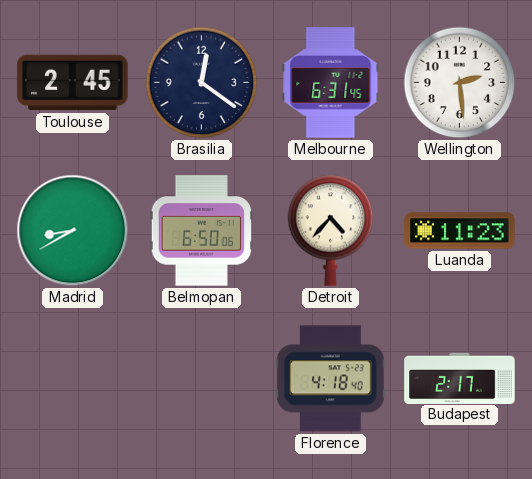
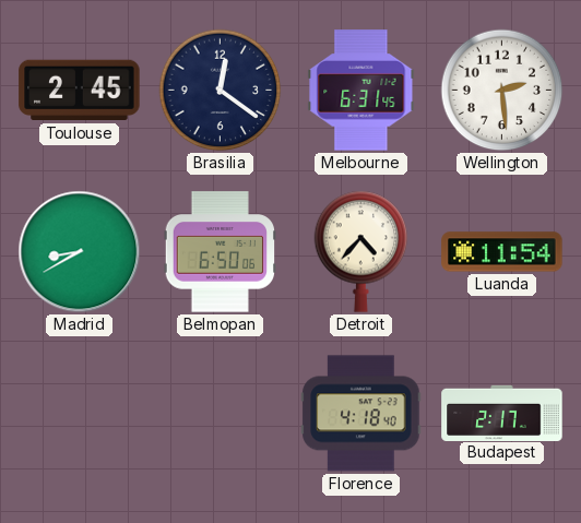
Luanda: 11:23 -> 11:54
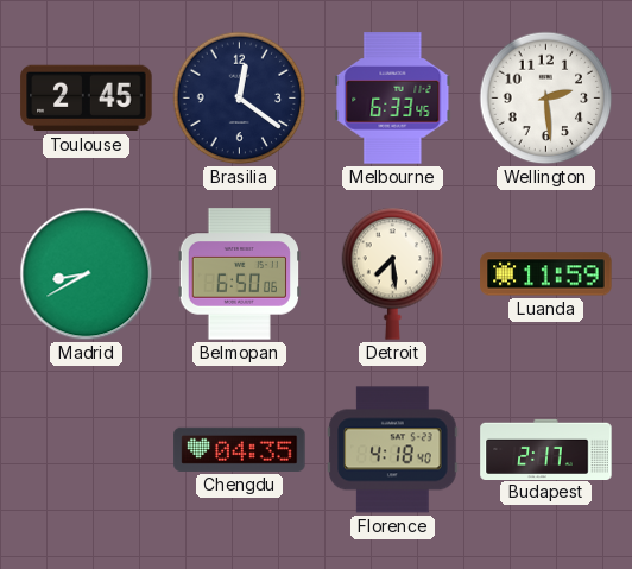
Melbourne: 6:31 -> 6:33
Detroit: 4:37 -> 7:29
Luanda: 11:54 -> 11:59
Chengdu: none -> 04:35
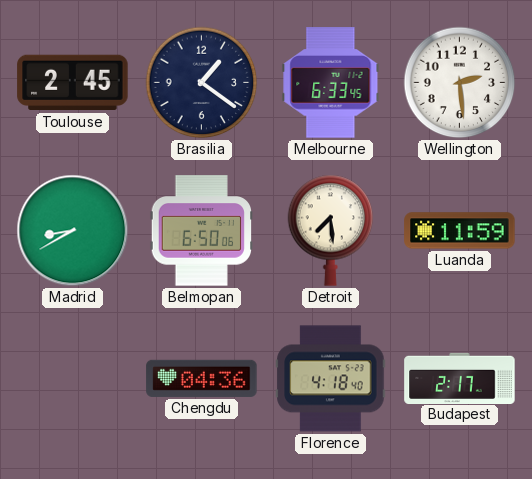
Brasilia: 12:21 -> 1:21
Chengdu: 04:35 -> 04:36
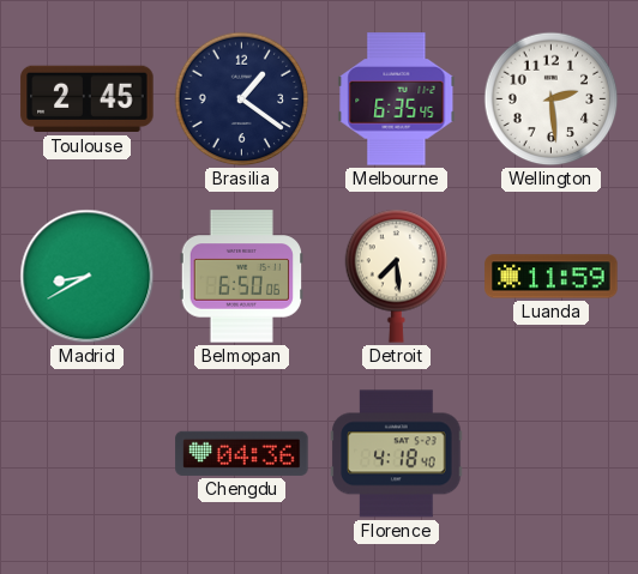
Melbourne: 6:33 -> 6:35
Budapest: 2:17 -> none
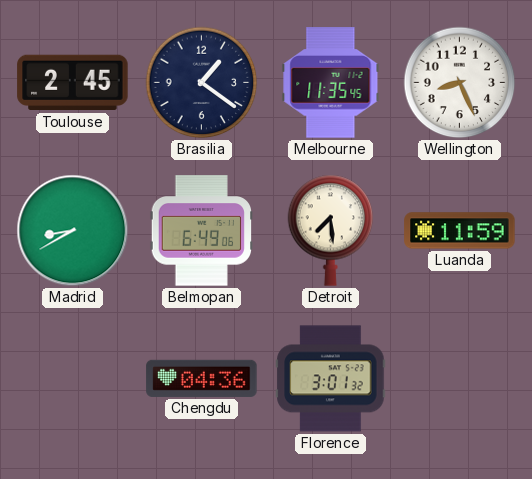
Melbourne: 6:35 -> 11:35
Wellington: 2:29 -> 8:26
Belmopan: 6:50 -> 6:49
Florence: 4:18 -> 3:01
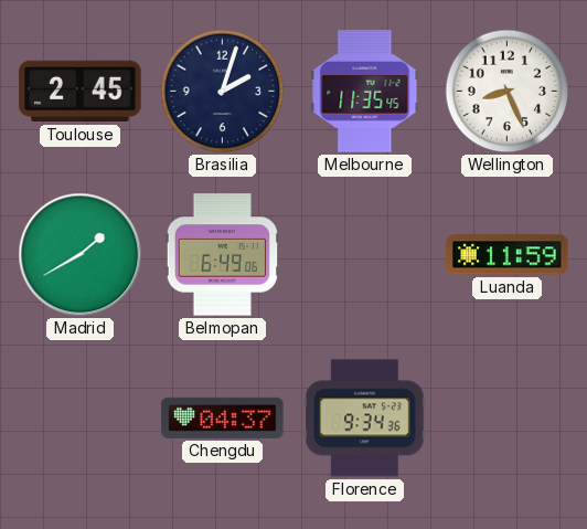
Brasilia: 1:21 -> 2:03
Madrid: 8:40 -> 1:40
Detroit: 7:29 -> none
Chengdu: 04:36 -> 04:37
Florence: 3:01 -> 9:34
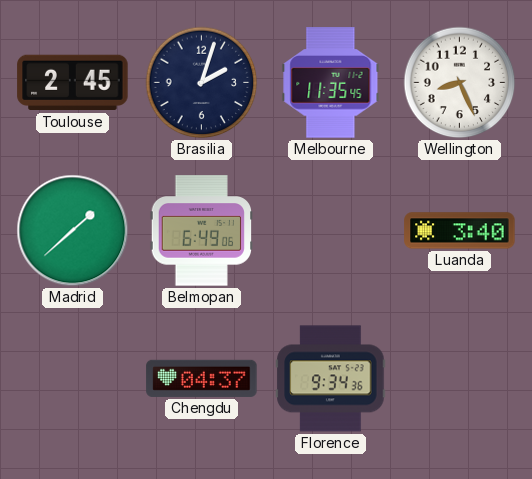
Madrid: 1:40 -> 1:38
Luanda: 11:59 -> 3:40
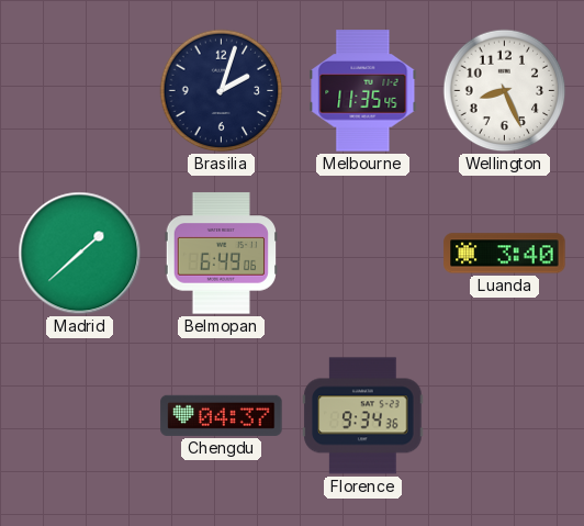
Toulouse: 2:45 -> none
